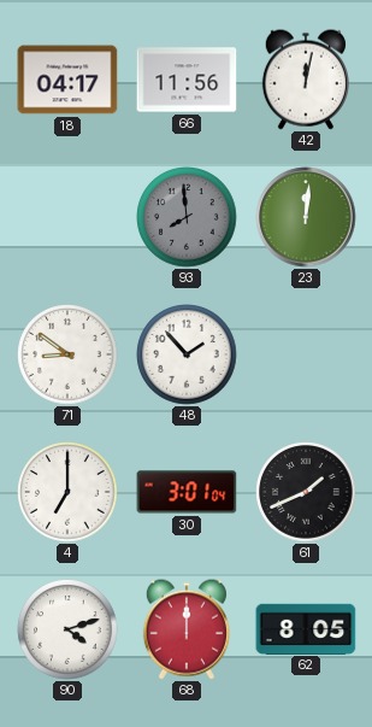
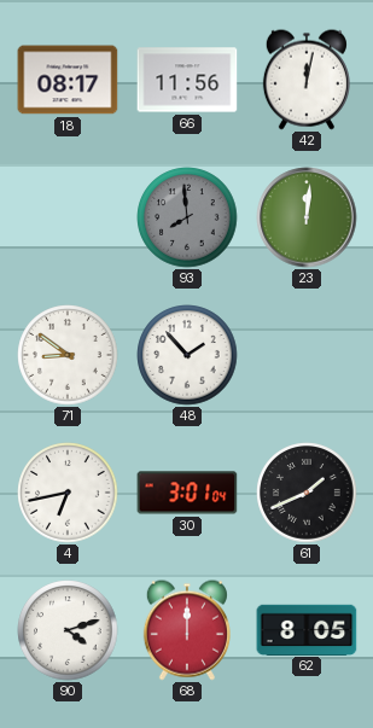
18: 04:17 -> 08:17
4: 7:00 -> 6:43
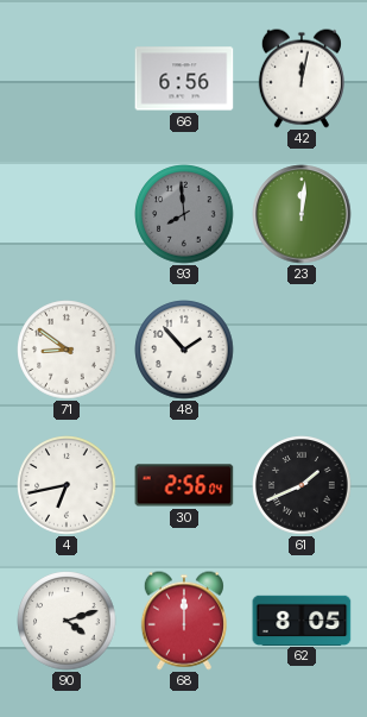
18: 08:17 -> none
66: 11:56 -> 6:56
30: 3:01 -> 2:56
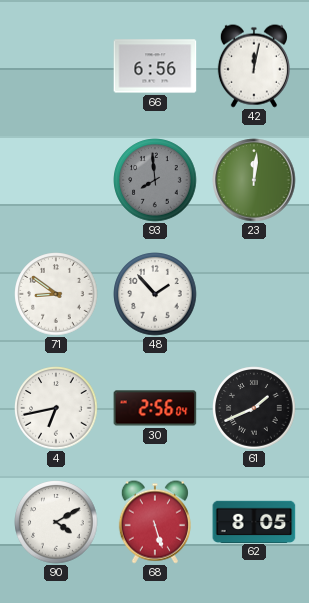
90: 4:12 -> 4:10
68: 12:00 -> 5:27
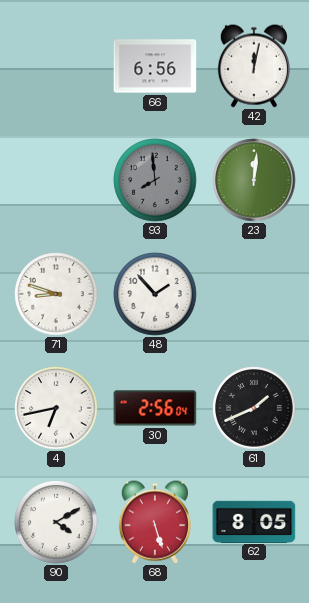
71: 8:51 -> 8:48
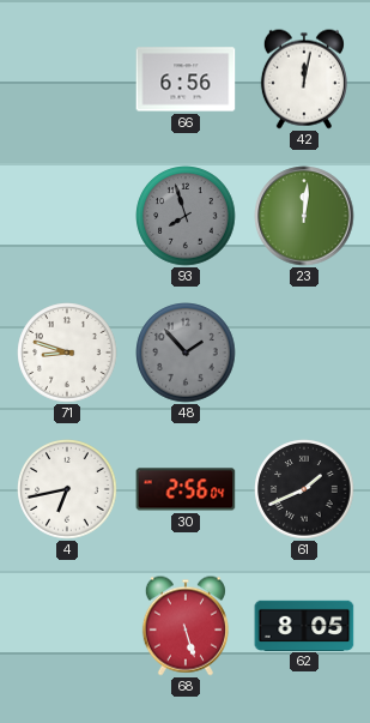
93: 7:59 -> 7:57
48 dial: white -> grey
90: 4:10 -> none
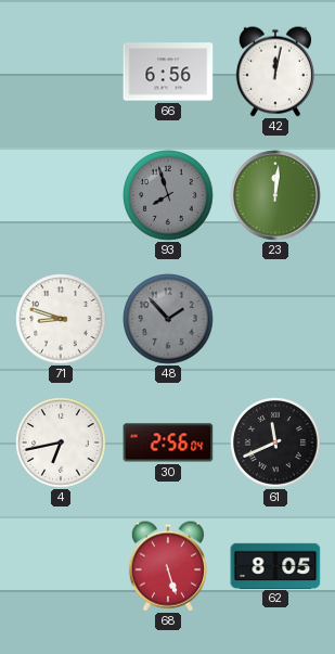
61: 1:41 -> 11:41
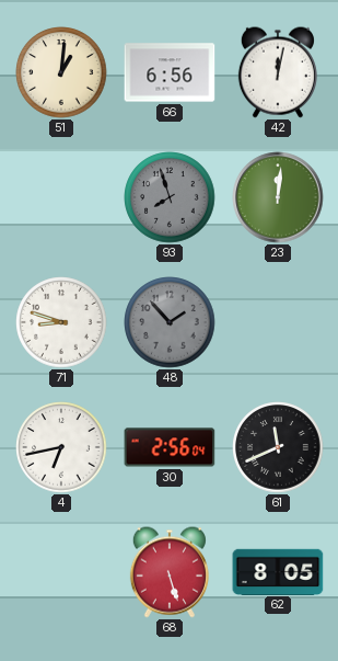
51: none -> 1:01
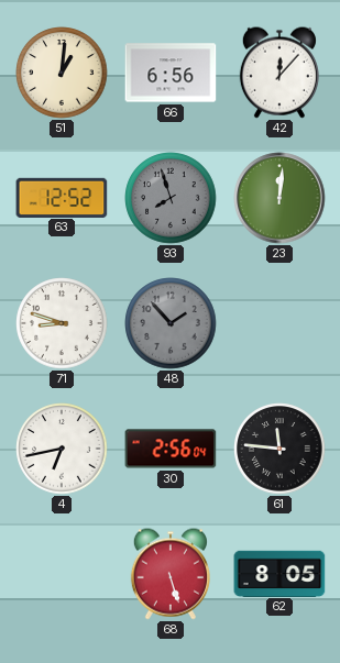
42: 12:02 -> 12:07
63: none -> 12:52
61: 11:41 -> 11:46
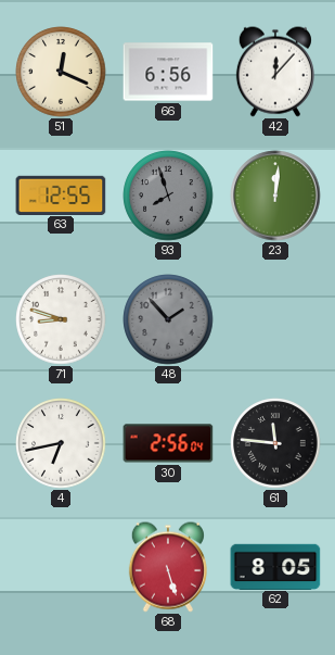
51: 1:01 -> 12:19
63: 12:52 -> 12:55
